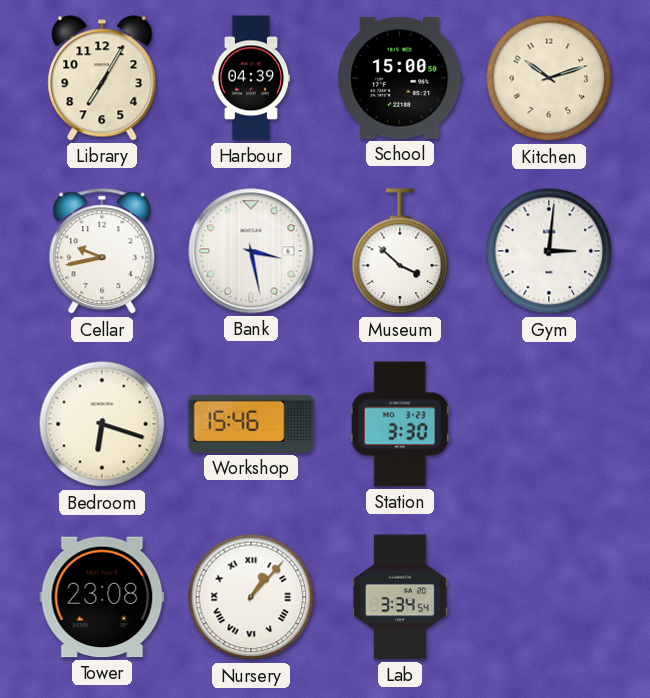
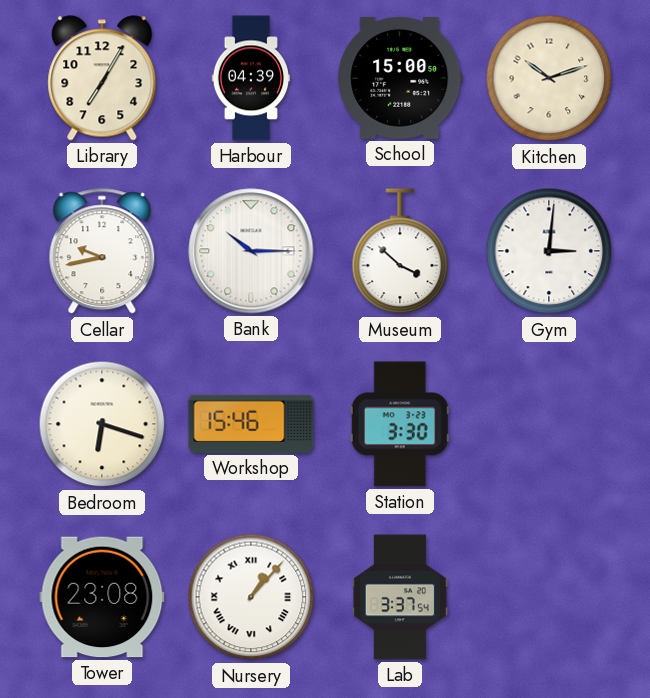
Bank: 3:28 -> 10:15
Lab: 3:34 -> 3:37
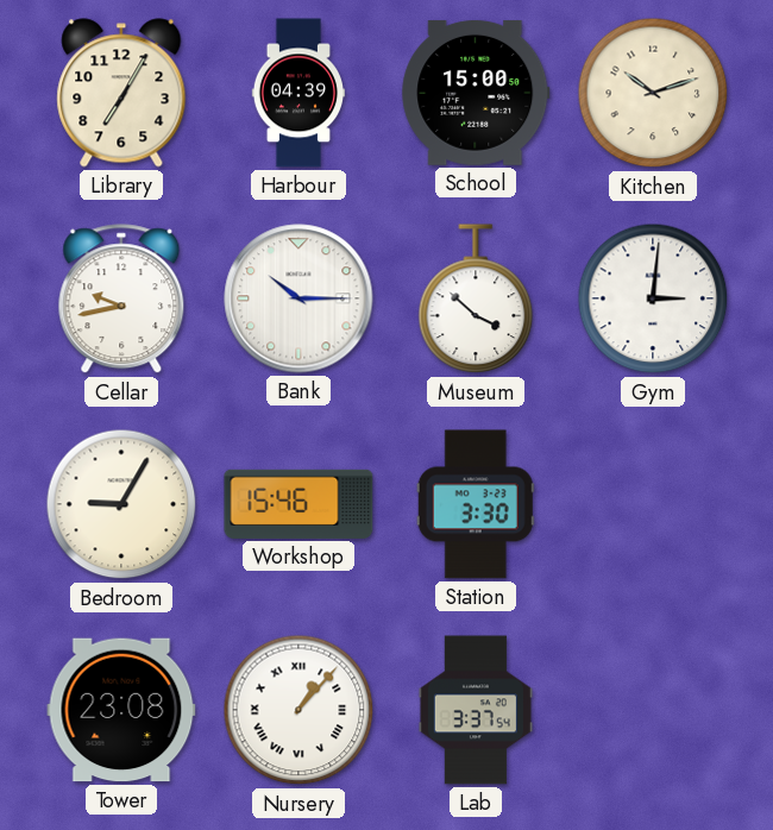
Bedroom: 6:18 -> 9:05
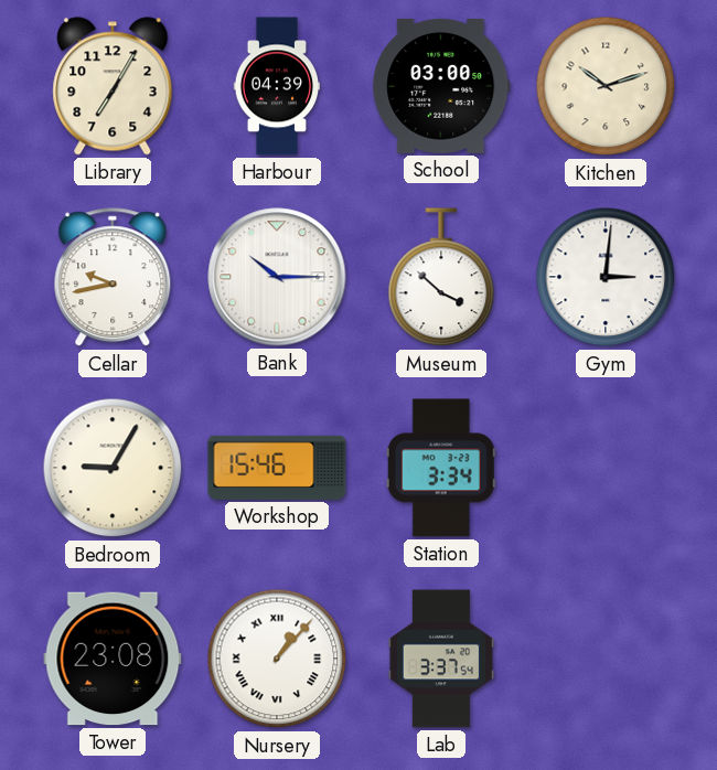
School: 15:00 -> 03:00
Station: 3:30 -> 3:34
